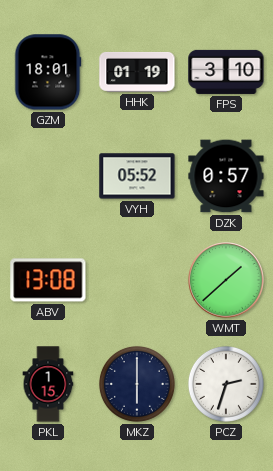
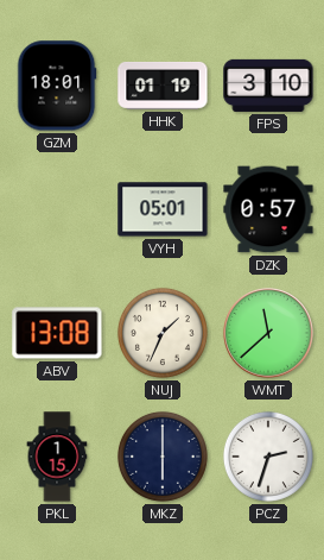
VYH: 05:52 -> 05:01
NUJ: none -> 1:34
WMT: 1:38 -> 11:38
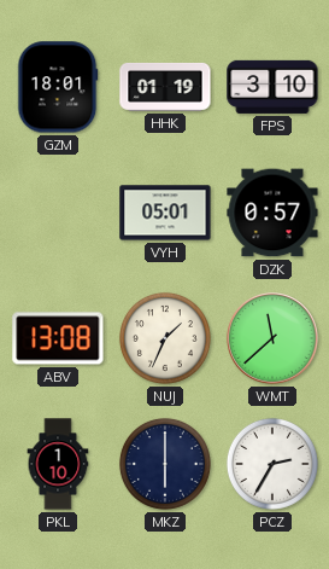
PKL: 1:15 -> 1:10
PCZ: 2:33 -> 2:35
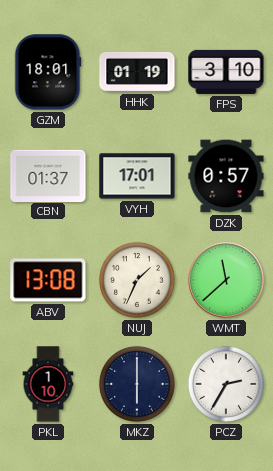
CBN: none -> 01:37
VYH: 05:01 -> 17:01
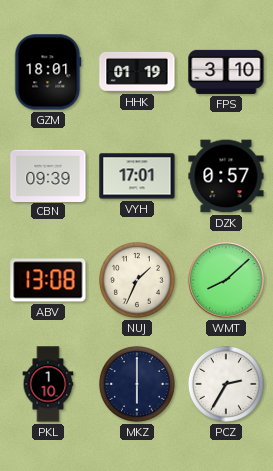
CBN: 01:37 -> 09:39
WMT: 11:38 -> 8:08
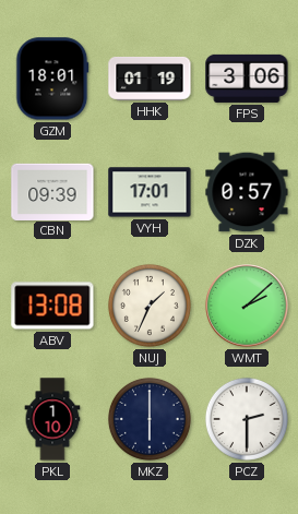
FPS: 3:10 -> 3:06
WMT: 8:08 -> 2:08
PCZ: 2:35 -> 2:30
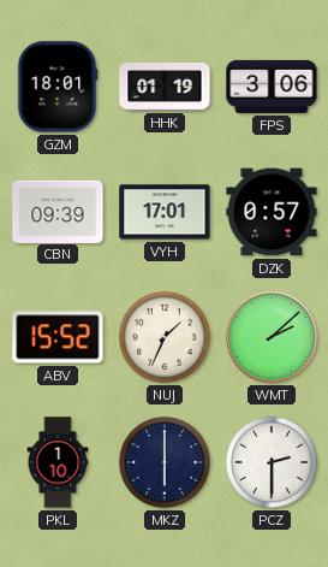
ABV: 13:08 -> 15:52
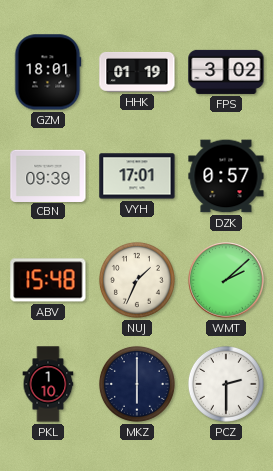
FPS: 3:06 -> 3:02
ABV: 15:52 -> 15:48
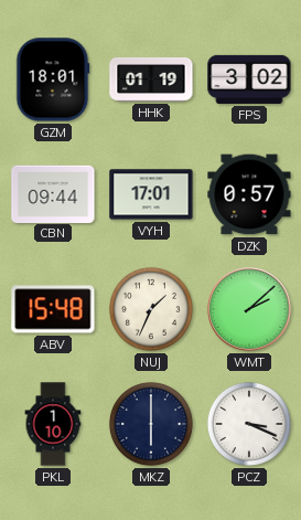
CBN: 09:39 -> 09:44
PCZ: 2:30 -> 3:19
